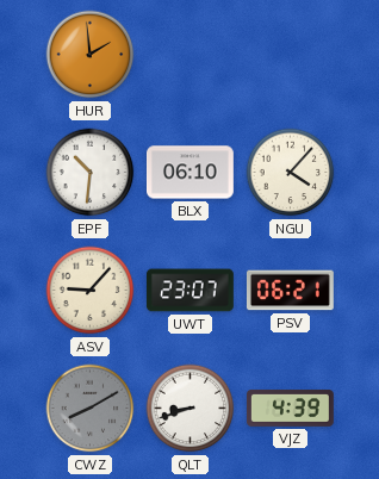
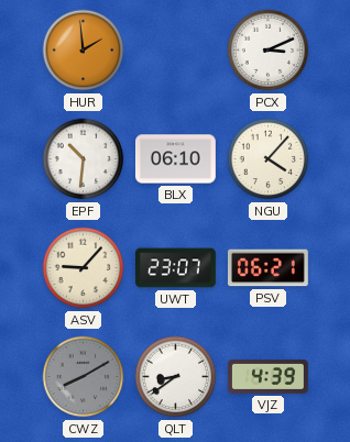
PCX: none -> 3:11
QLT: 8:42 -> 8:39
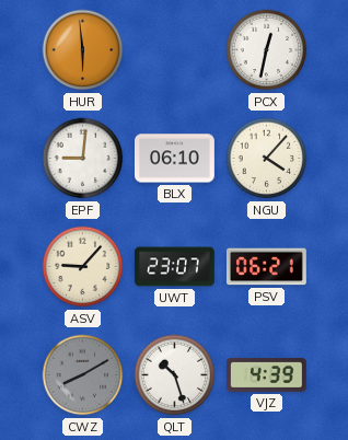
HUR: 1:59 -> 5:59
PCX: 3:11 -> 12:32
EPF: 10:31 -> 9:01
QLT: 8:39 -> 10:27
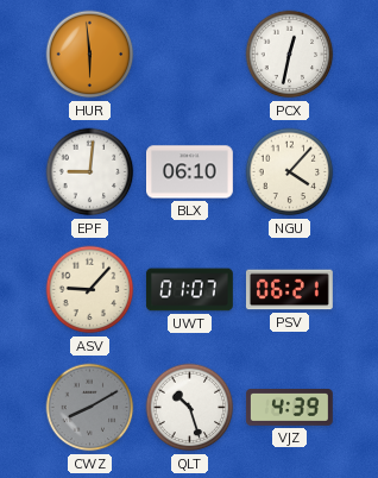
UWT: 23:07 -> 01:07
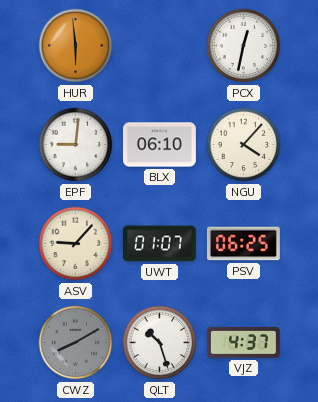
PSV: 06:21 -> 06:25
VJZ: 4:39 -> 4:37
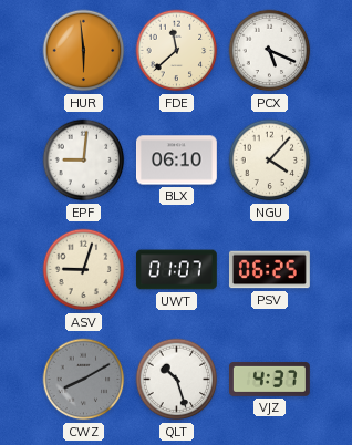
FDE: none -> 11:38
PCX: 12:32 -> 5:19
ASV: 9:07 -> 9:03
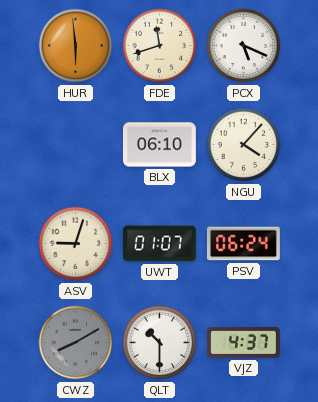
FDE: 11:38 -> 11:42
EPF: 9:01 -> none
PSV: 06:25 -> 06:24
QLT: 10:27 -> 10:30
